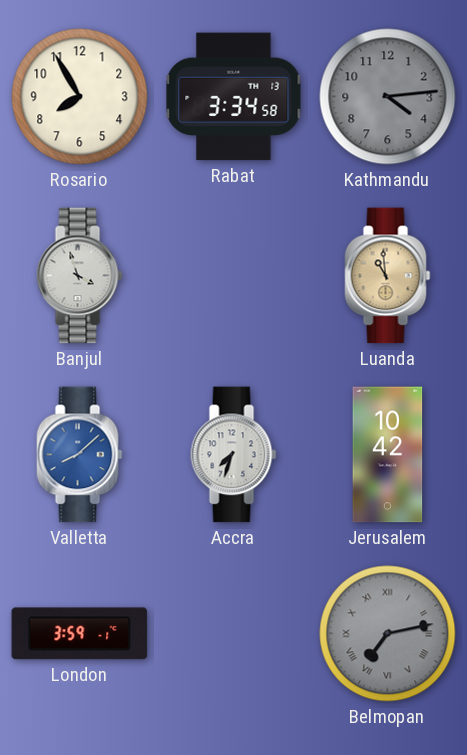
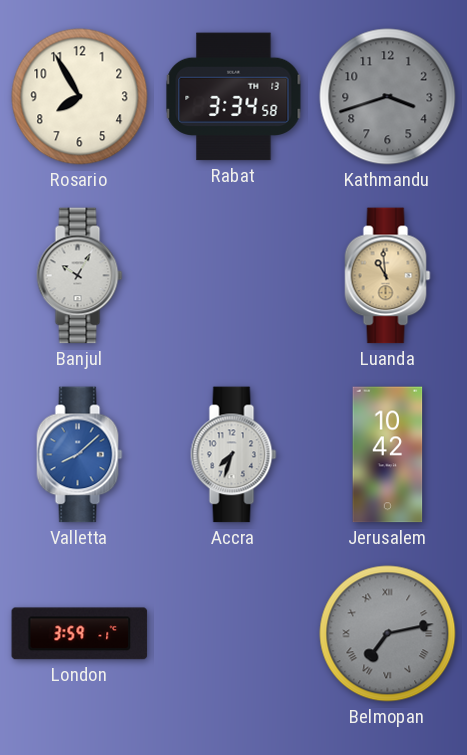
Kathmandu: 4:14 -> 3:42
Banjul: 3:57 -> 10:05
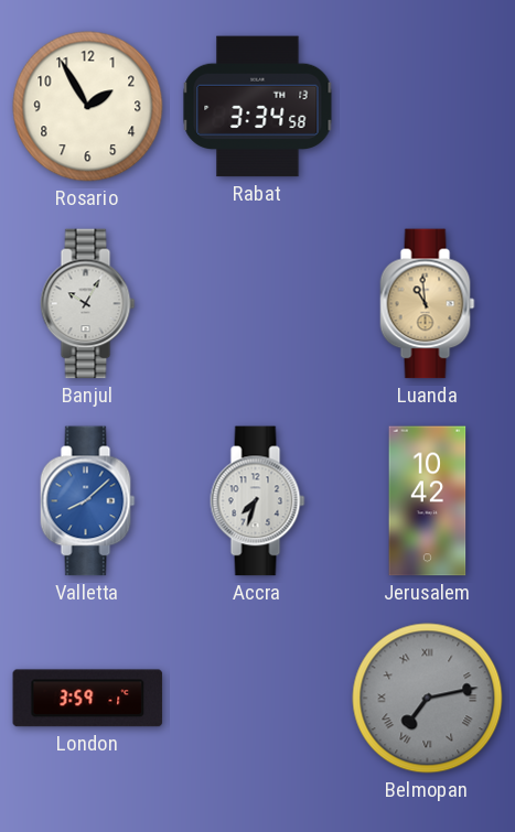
Rosario: 7:55 -> 1:55
Kathmandu: 3:42 -> none
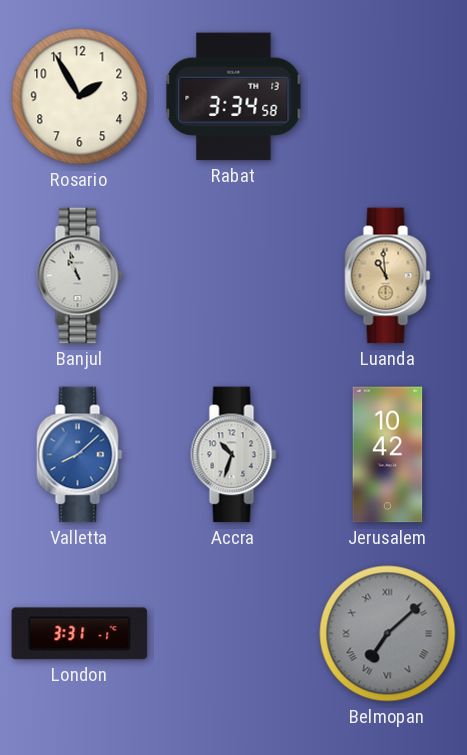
Banjul: 10:05 -> 10:57
Accra: 7:33 -> 10:33
London: 3:59 -> 3:31
Belmopan: 7:13 -> 7:08
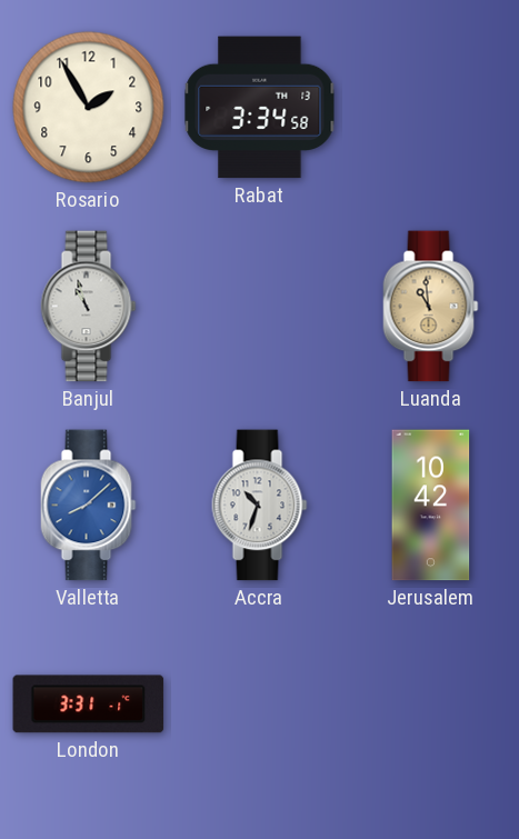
Belmopan: 7:08 -> none
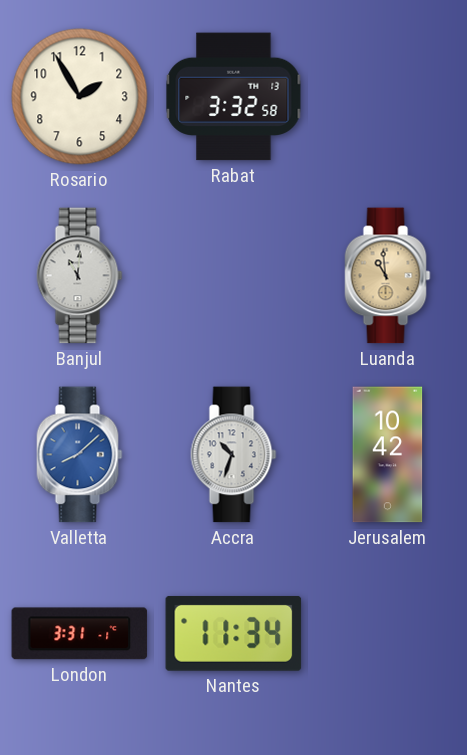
Rabat: 3:34 -> 3:32
Banjul: 10:57 -> 11:01
Nantes: none -> 11:34
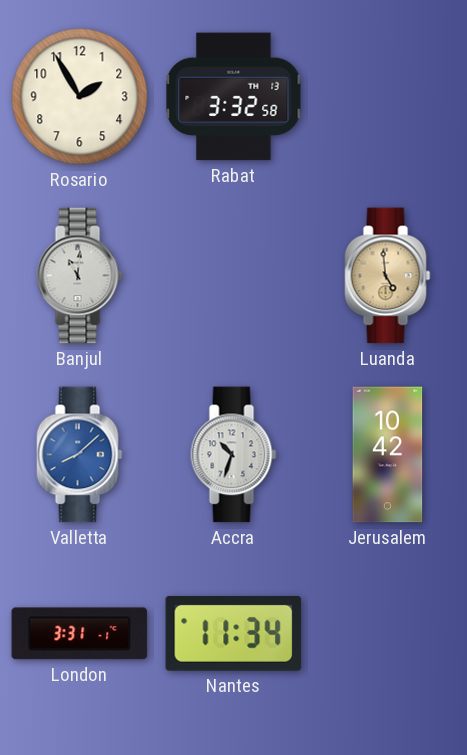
Luanda: 10:59 -> 4:59
